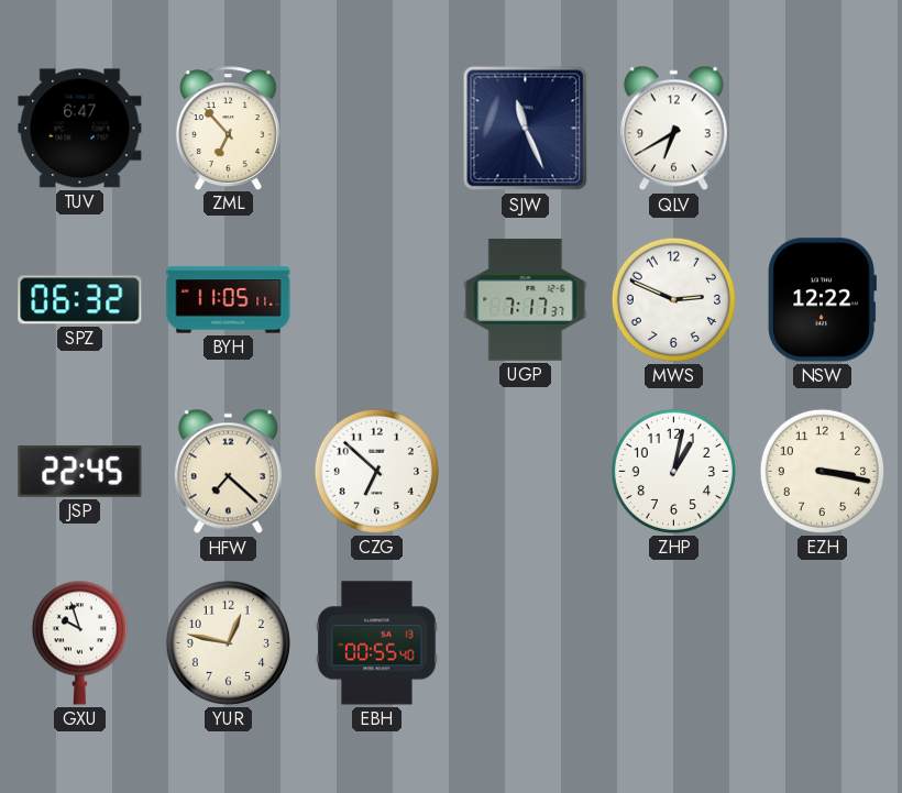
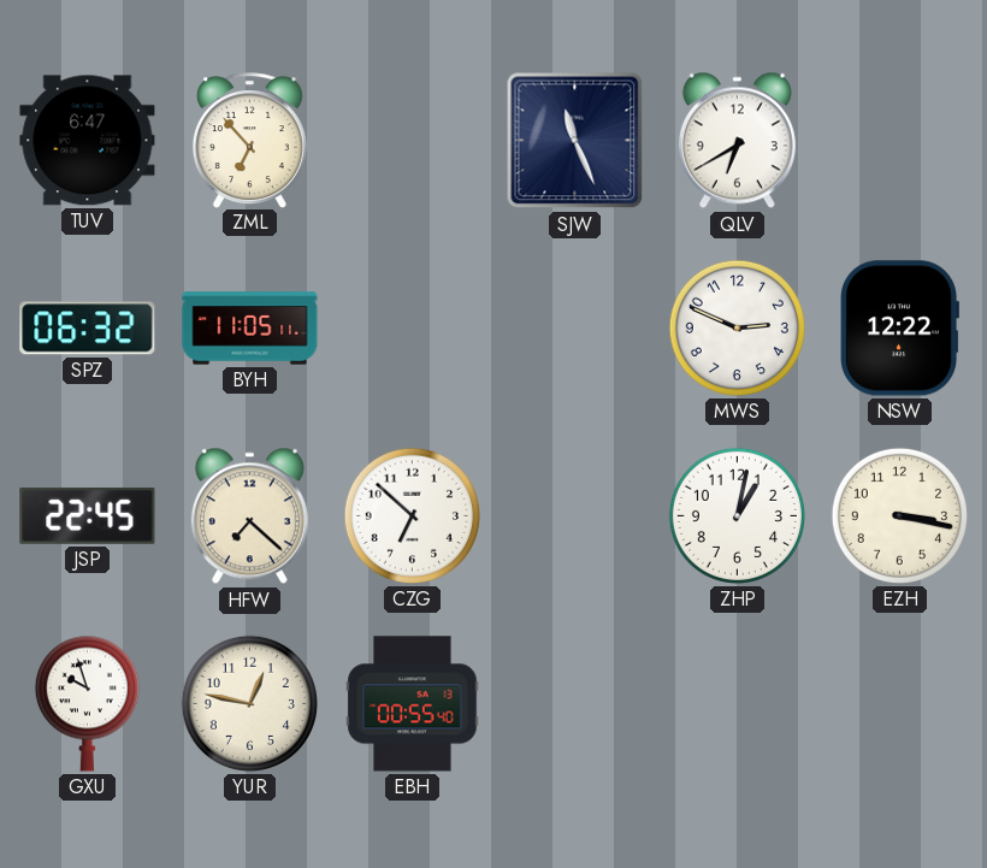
UGP: 7:17 -> none
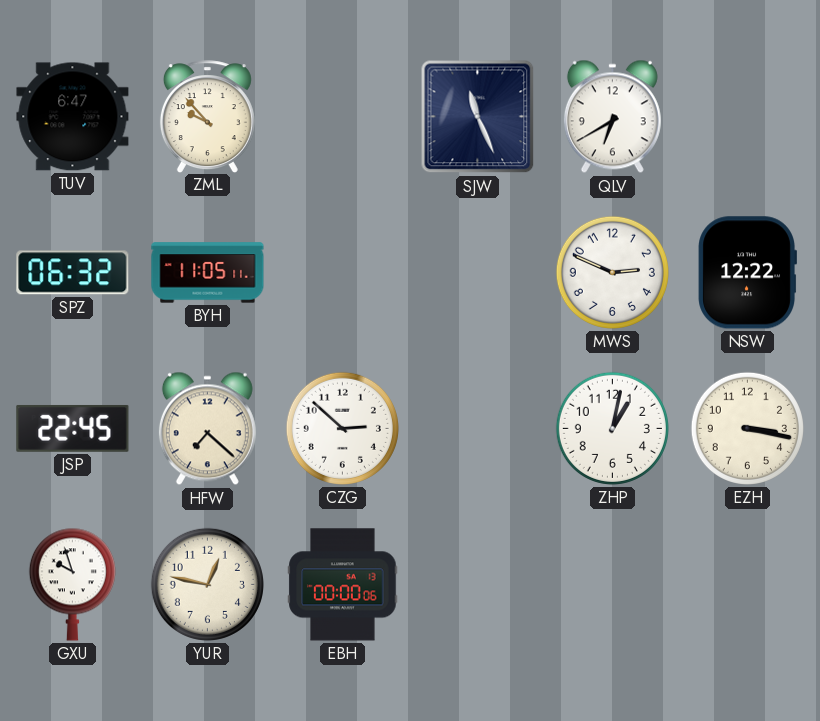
ZML: 6:53 -> 9:53
CZG: 6:52 -> 2:52
EBH: 00:55 -> 00:00
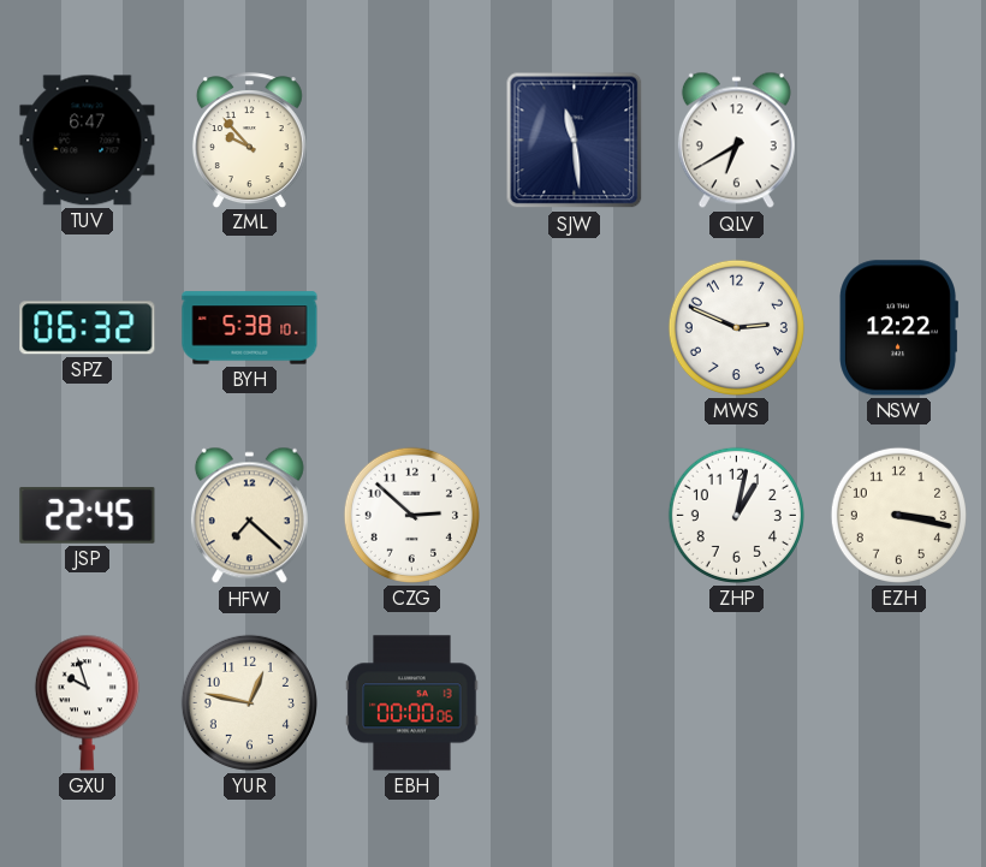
SJW: 11:26 -> 11:29
BYH: 11:05 -> 5:38
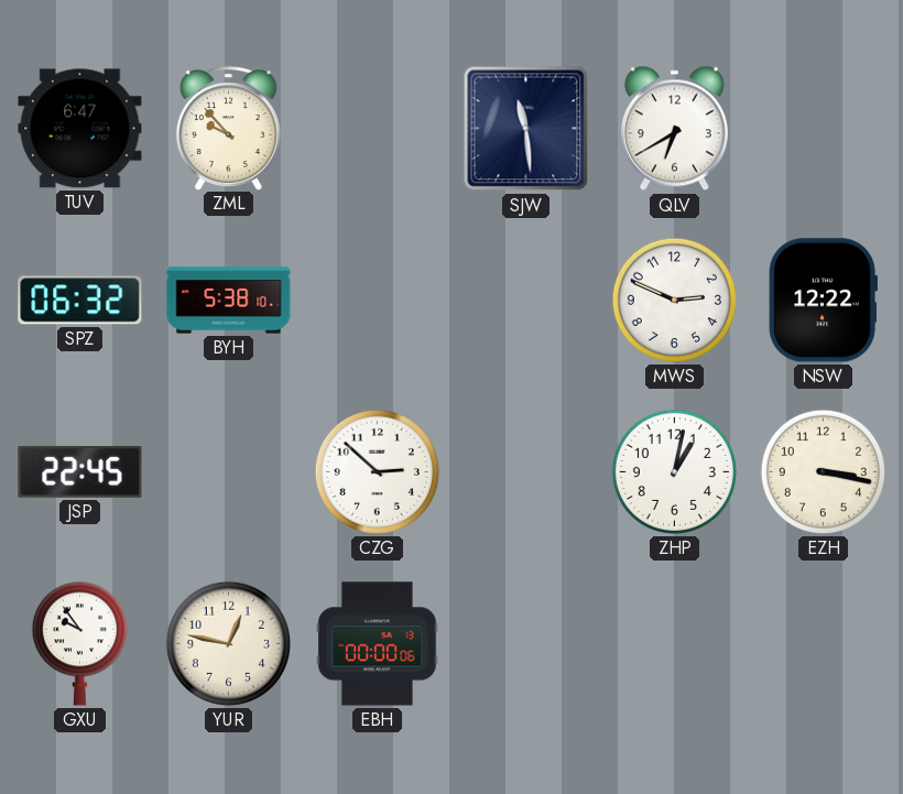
HFW: 7:22 -> none
GXU: 9:57 -> 9:54
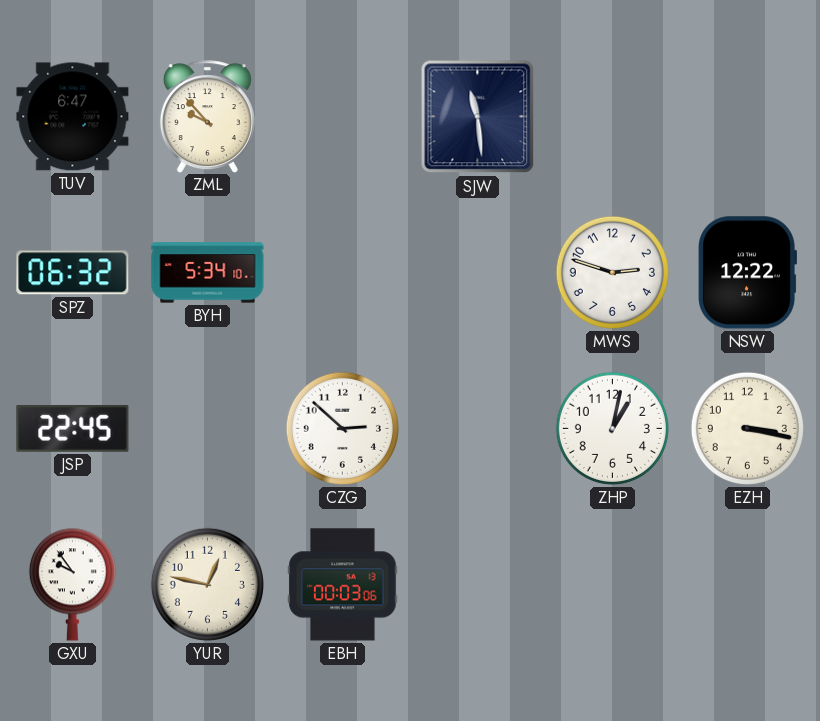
QLV: 6:40 -> none
BYH: 5:38 -> 5:34
MWS: 2:49 -> 2:48
EBH: 00:00 -> 00:03
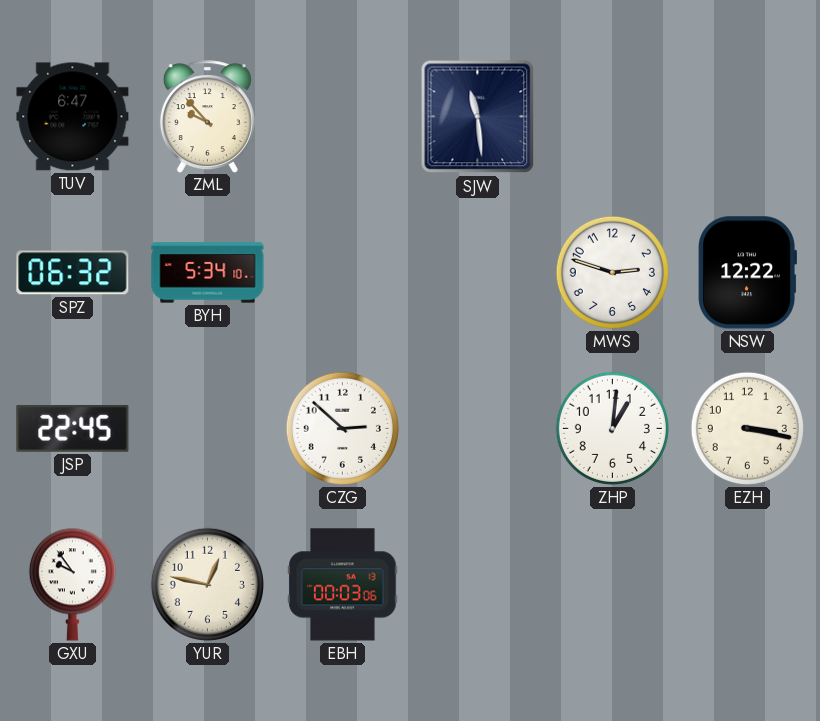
ZHP: 1:02 -> 1:01
